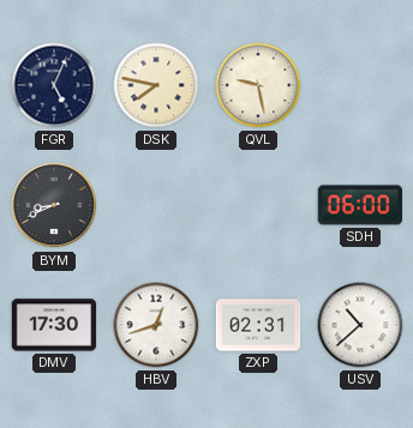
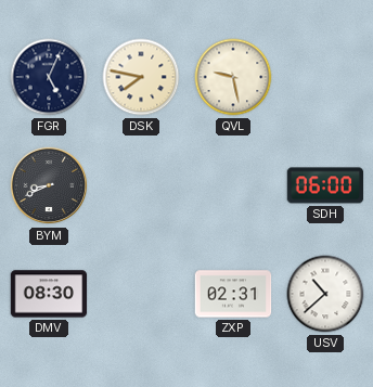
DMV: 17:30 -> 08:30
HBV: 12:42 -> none
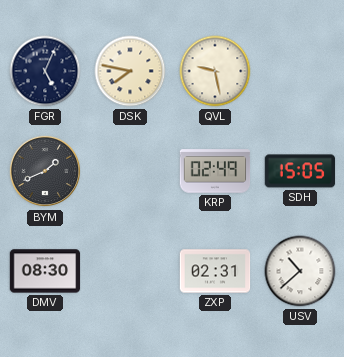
BYM: 8:41 -> 1:41
KRP: none -> 02:49
SDH: 06:00 -> 15:05
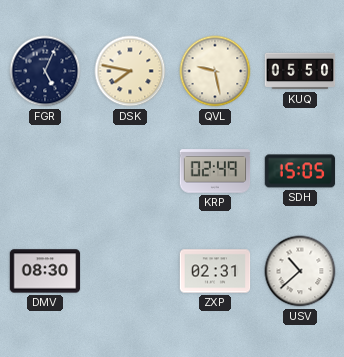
KUQ: none -> 05:50
BYM: 1:41 -> none
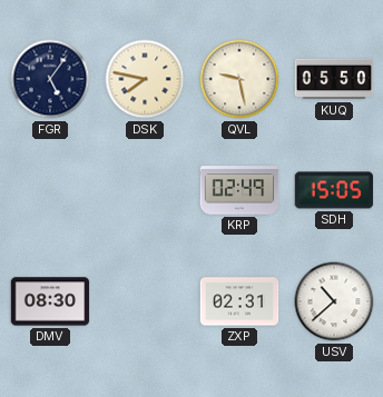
FGR: 5:04 -> 5:06
